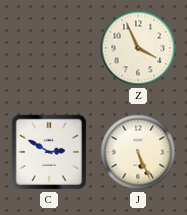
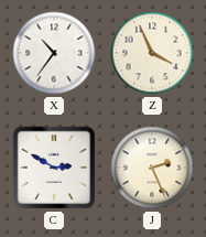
X: none -> 10:36
J: 5:26 -> 2:26
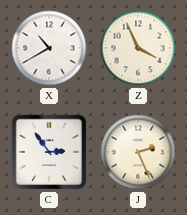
X: 10:36 -> 10:40
C: 2:50 -> 2:54
